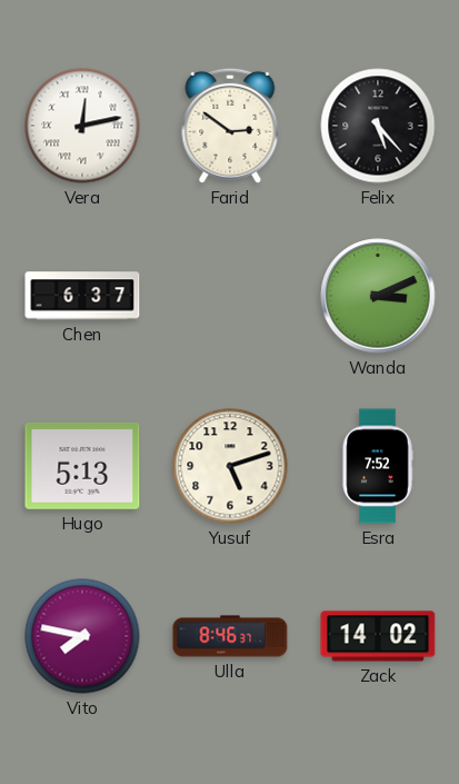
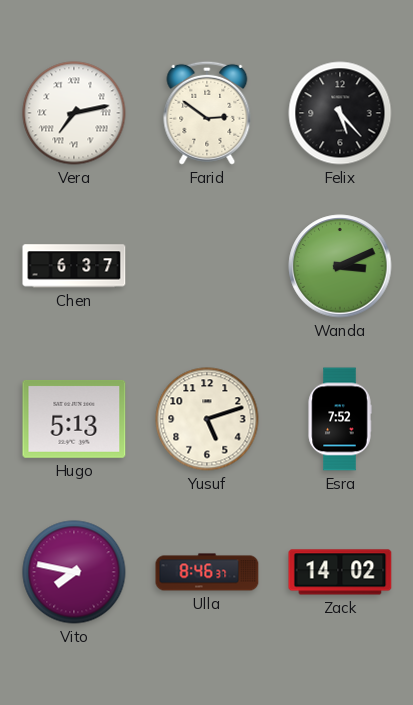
Vera: 12:13 -> 7:13
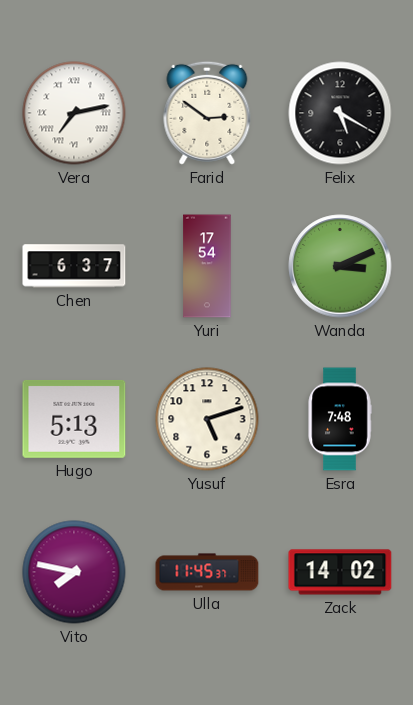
Felix: 5:23 -> 5:20
Yuri: none -> 17:54
Esra: 7:52 -> 7:48
Ulla: 8:46 -> 11:45
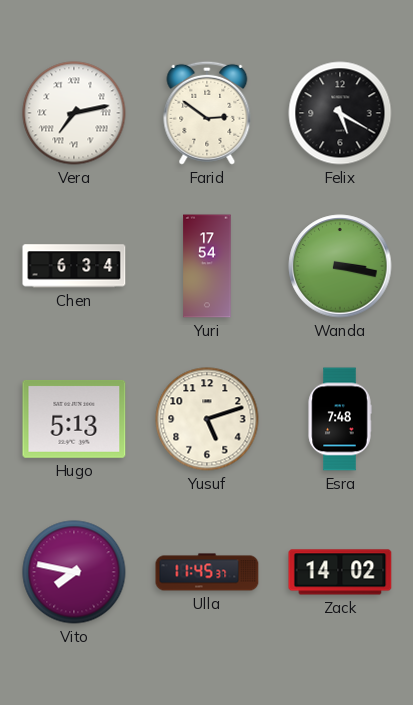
Chen: 6:37 -> 6:34
Wanda: 3:11 -> 3:17
